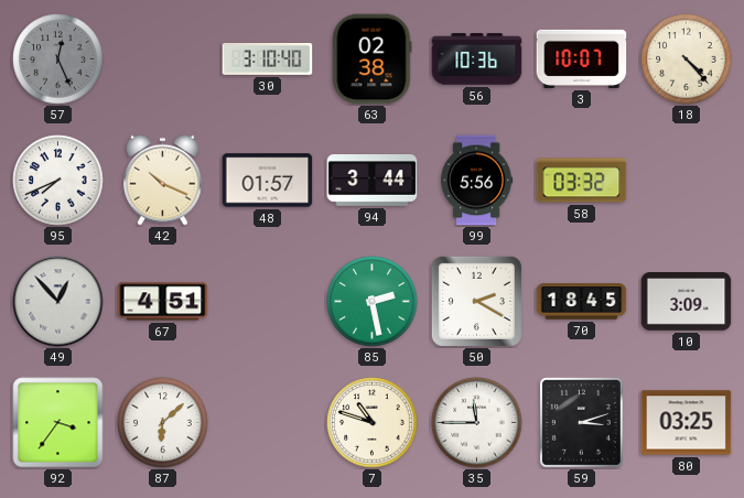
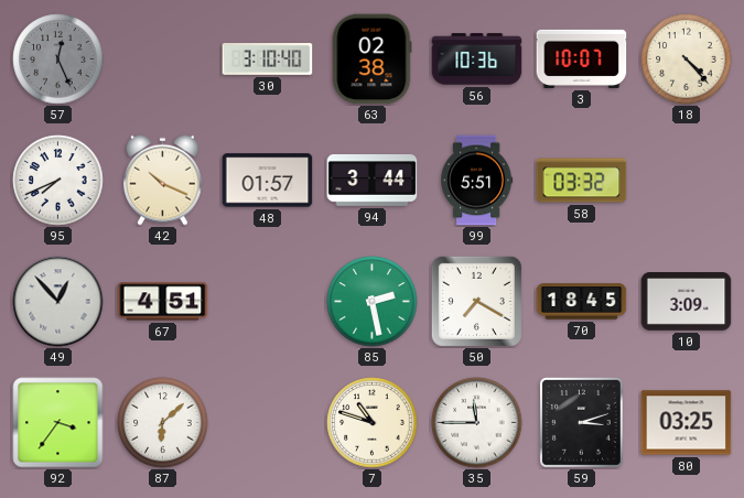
99: 5:56 -> 5:51
50: 2:20 -> 7:20
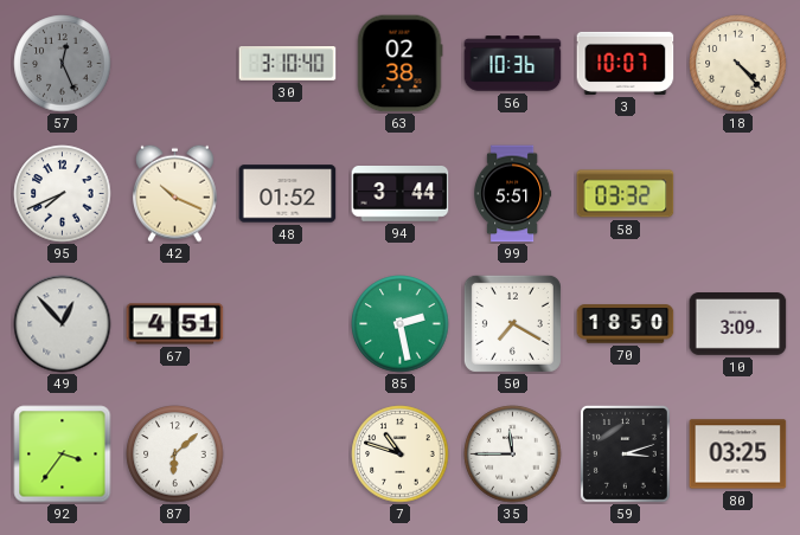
48: 01:57 -> 01:52
70: 18:45 -> 18:50
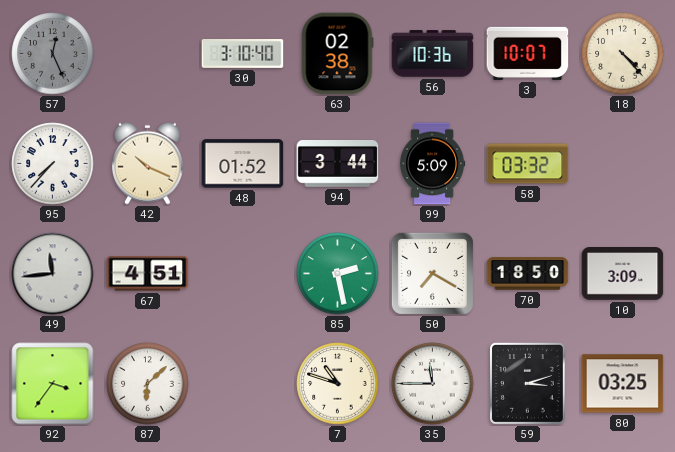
95: 7:41 -> 7:37
99: 5:51 -> 5:09
49: 12:53 -> 11:44
